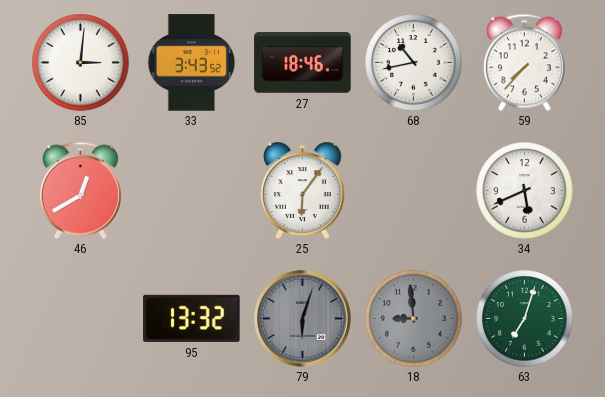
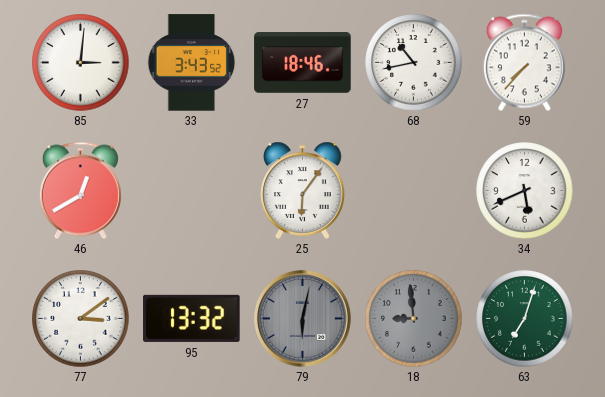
77: none -> 3:09
79: 6:03 -> 6:02
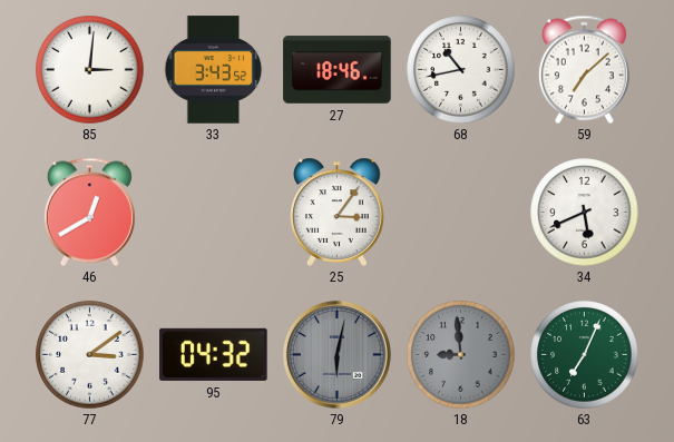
59: 7:37 -> 7:08
25: 6:06 -> 3:06
95: 13:32 -> 04:32
63: 7:03 -> 7:04
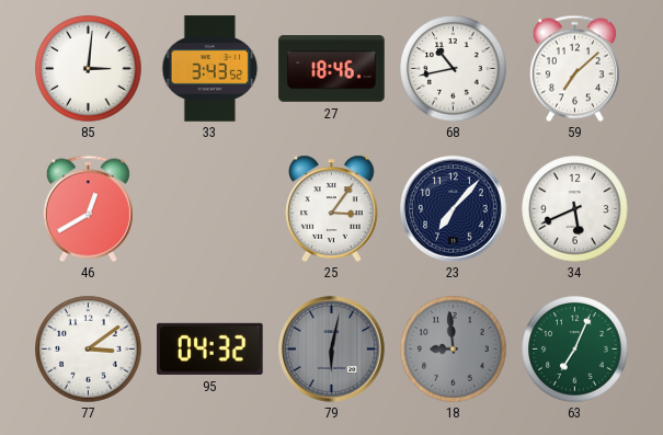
23: none -> 7:07
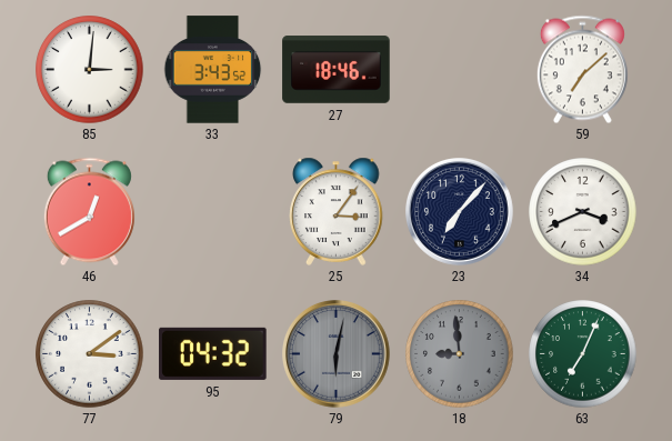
68: 10:43 -> none
34: 5:41 -> 3:41
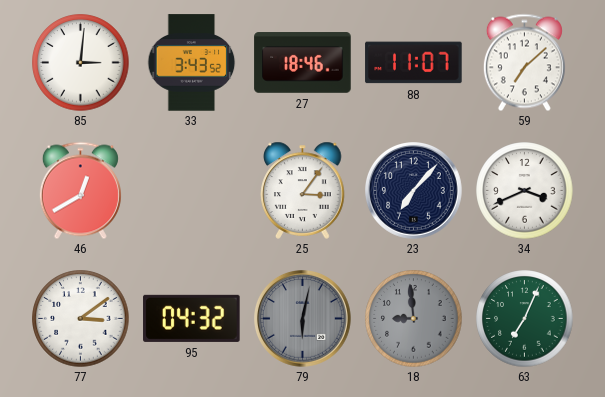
88: none -> 11:07
